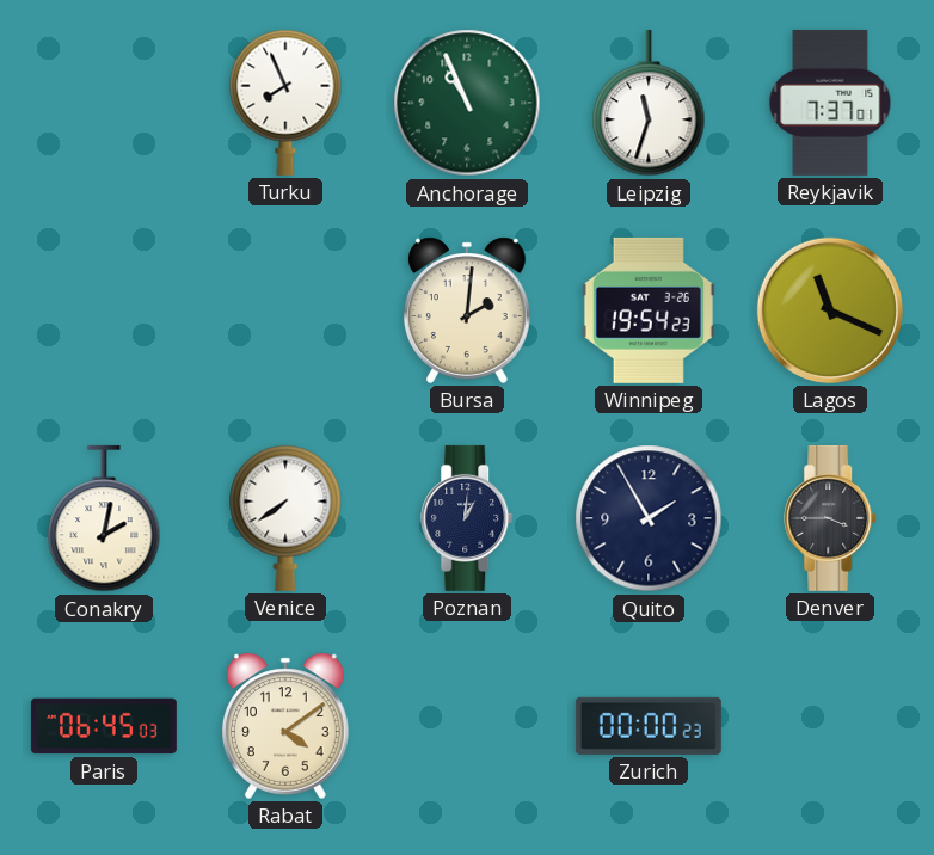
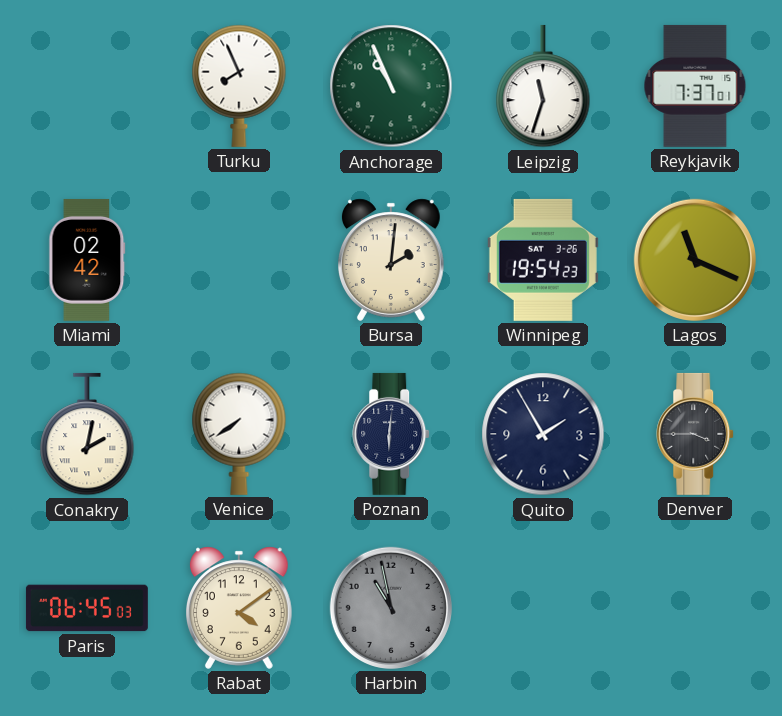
Miami: none -> 02:42
Poznan: 1:01 -> 6:01
Harbin: none -> 10:58
Zurich: 00:00 -> none
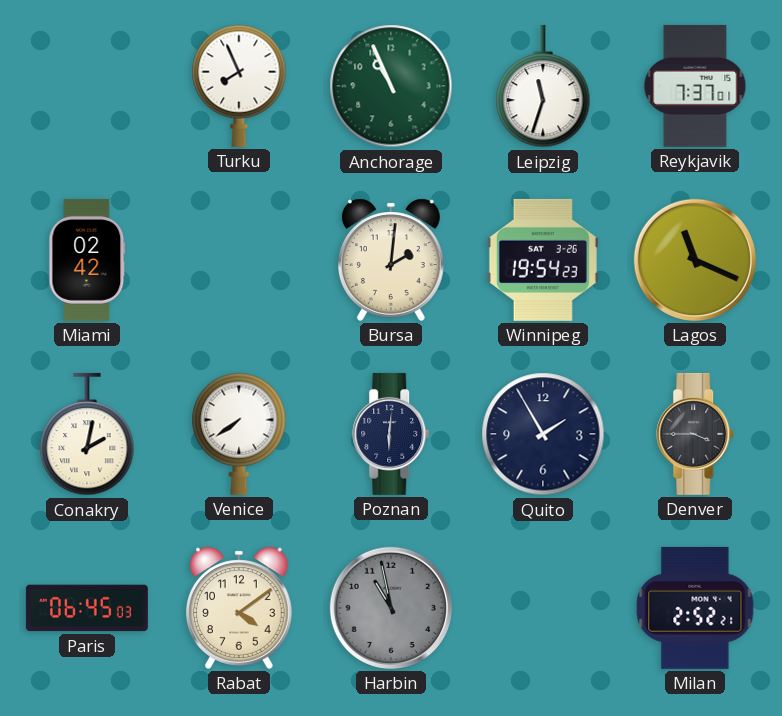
Milan: none -> 2:52
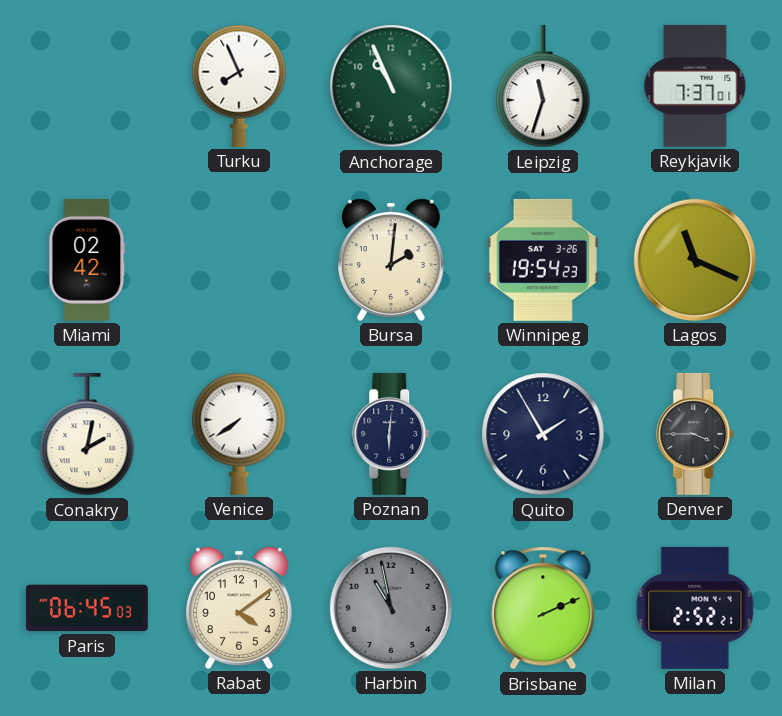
Brisbane: none -> 2:11
